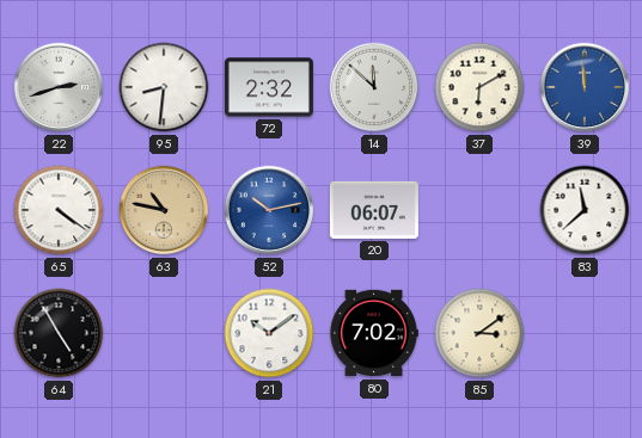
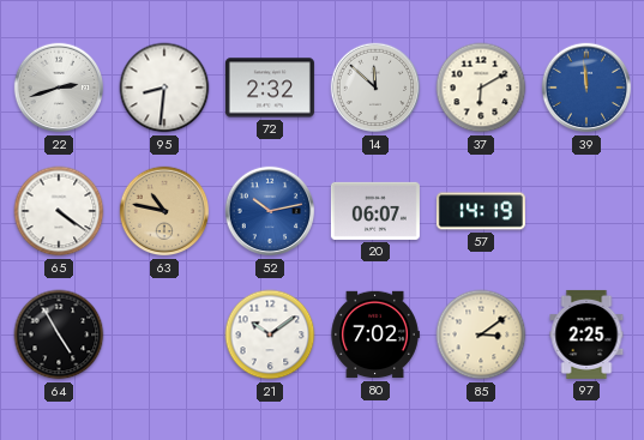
57: none -> 14:19
83: 11:38 -> none
97: none -> 2:25
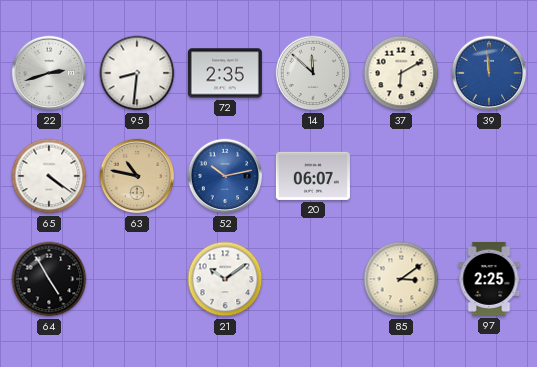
72: 2:32 -> 2:35
57: 14:19 -> none
80: 7:02 -> none
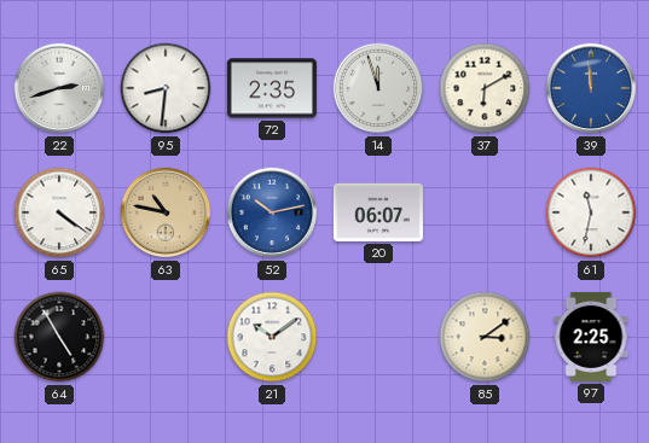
14: 11:52 -> 11:57
61: none -> 11:32
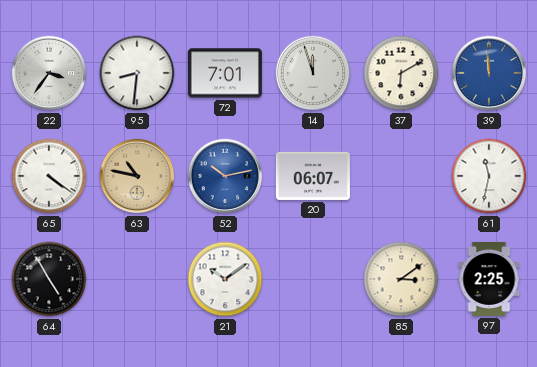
22: 2:42 -> 3:36
72: 2:35 -> 7:01
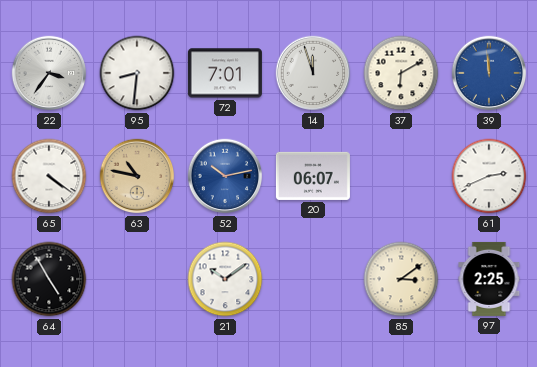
61: 11:32 -> 2:41
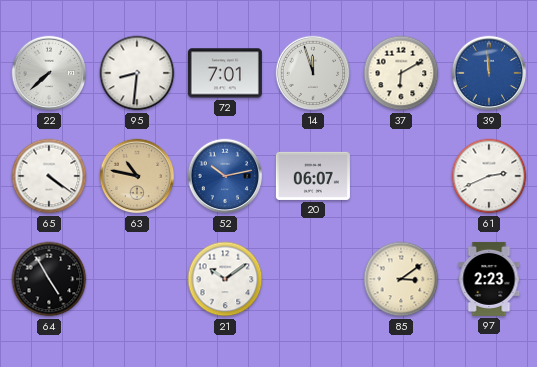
22: 3:36 -> 7:38
97: 2:25 -> 2:23
